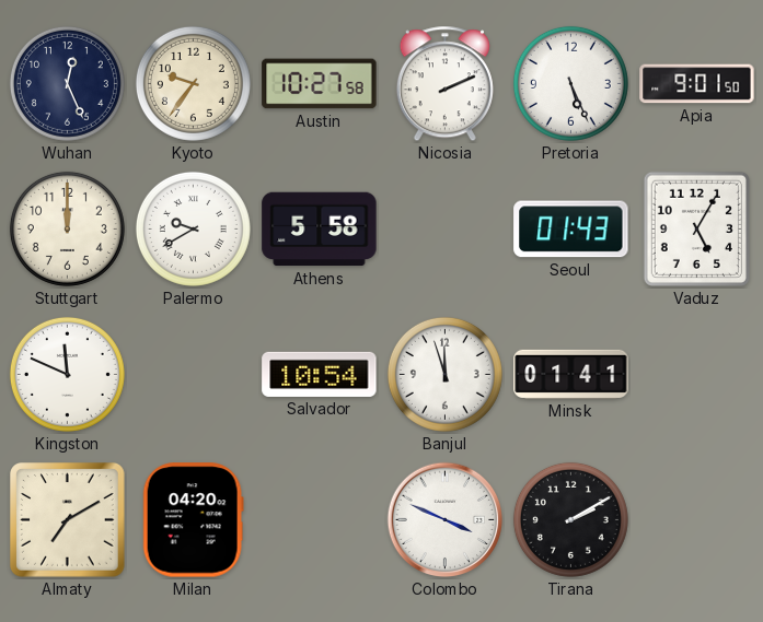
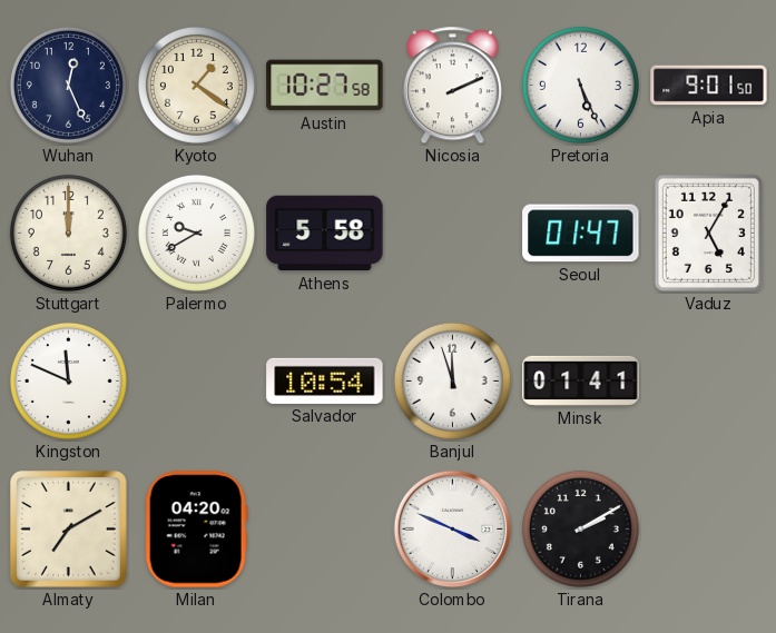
Kyoto: 9:36 -> 1:21
Seoul: 01:43 -> 01:47
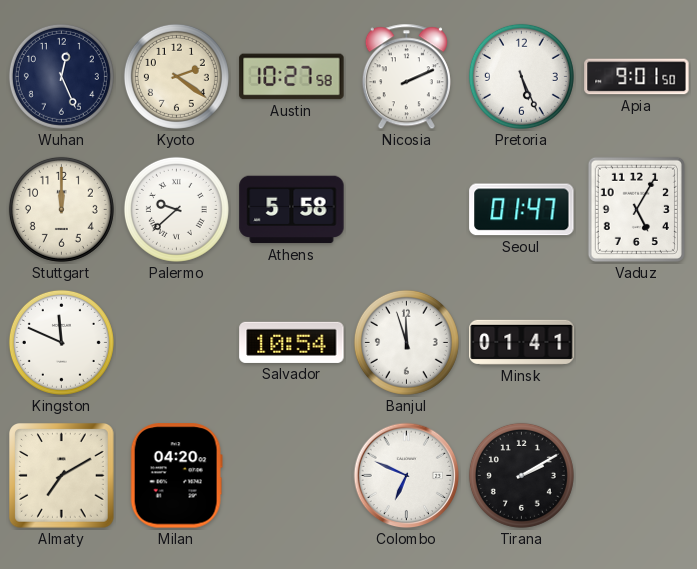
Kyoto: 1:21 -> 2:21
Palermo: 9:40 -> 9:38
Colombo: 3:49 -> 6:49
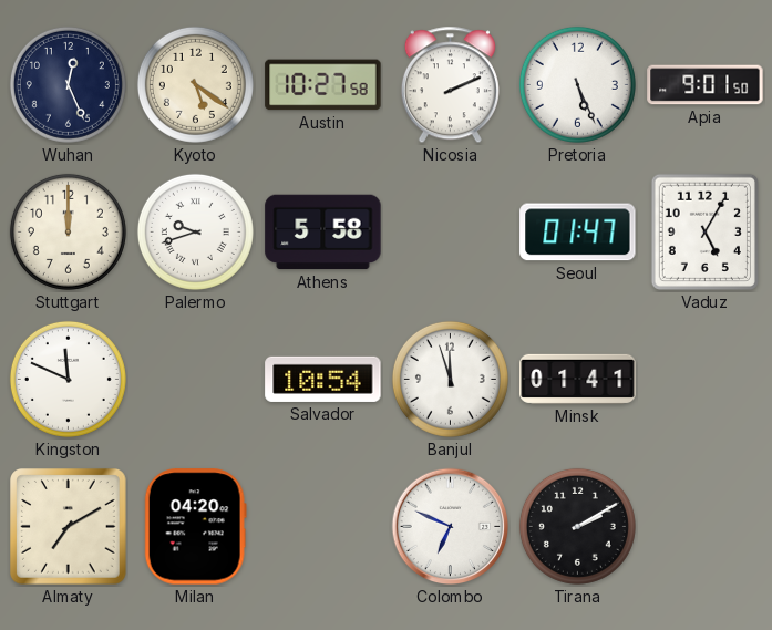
Kyoto: 2:21 -> 5:21
Palermo: 9:38 -> 9:42
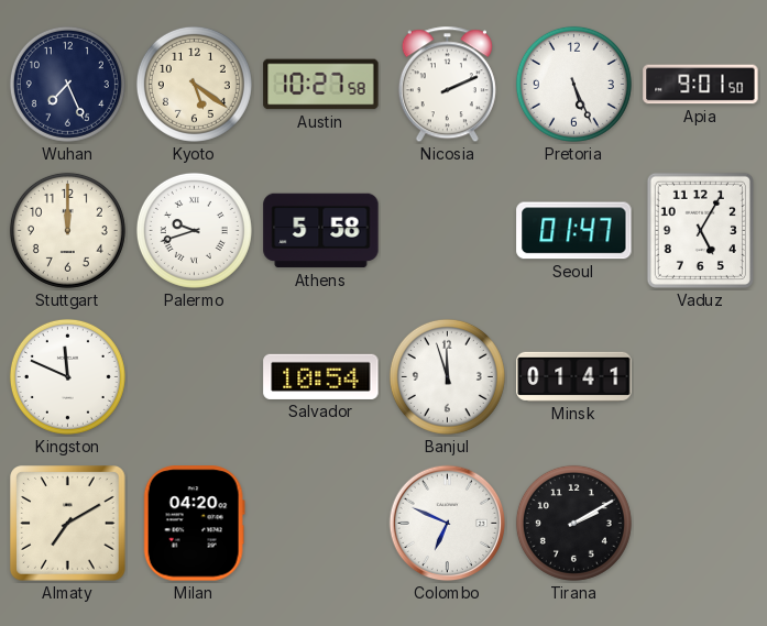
Wuhan: 12:26 -> 7:26
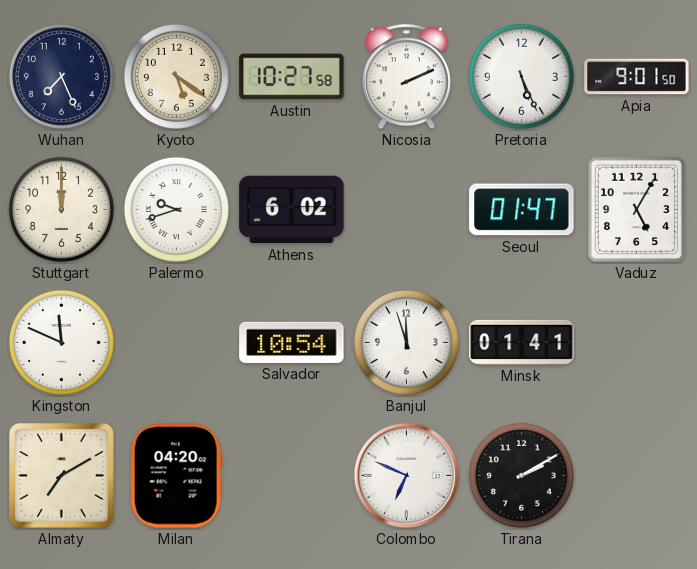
Athens: 5:58 -> 6:02
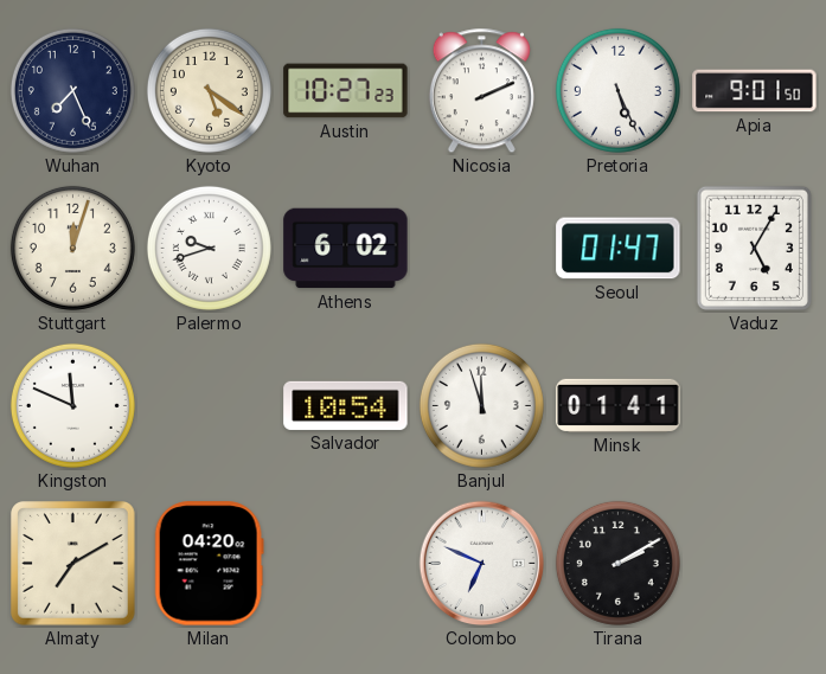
Austin: 10:27:58 -> 10:27:23
Stuttgart: 12:00 -> 12:03
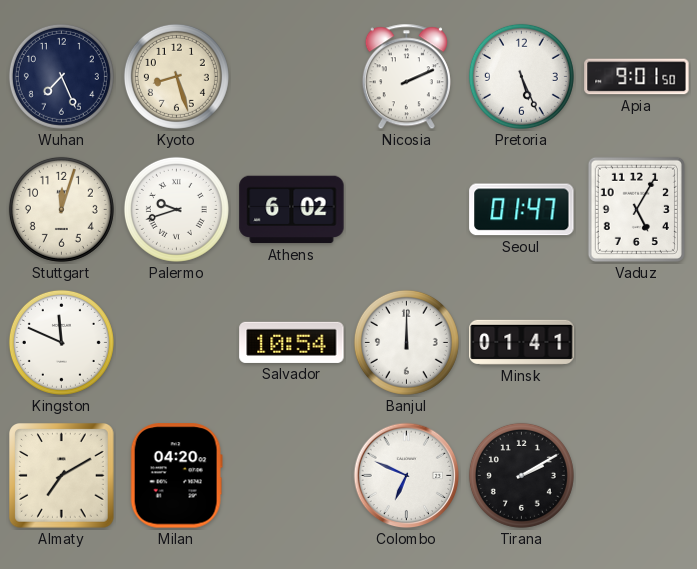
Kyoto: 5:21 -> 8:27
Austin: 10:27 -> none
Banjul: 11:57 -> 12:00
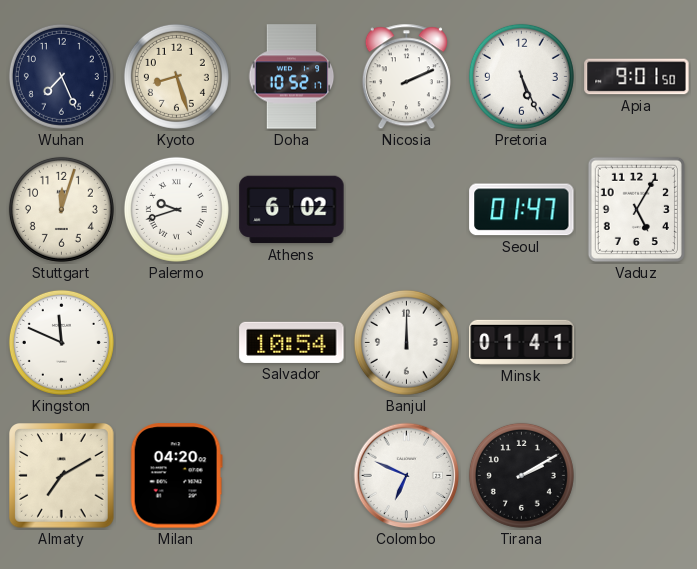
Doha: none -> 10:52
